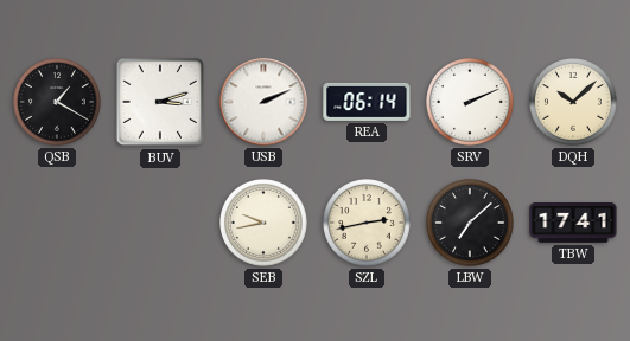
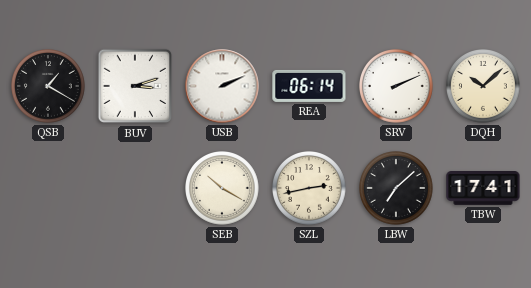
SEB: 9:43 -> 10:20
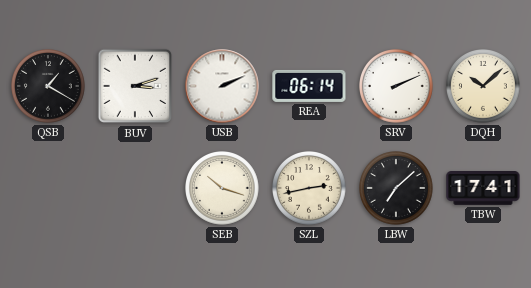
SEB: 10:20 -> 10:18
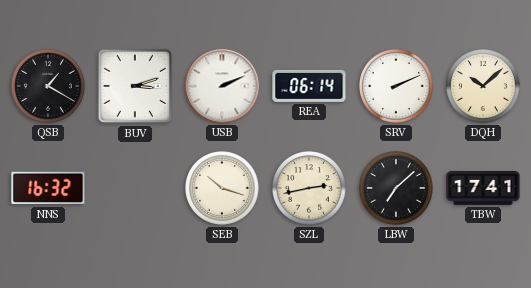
NNS: none -> 16:32
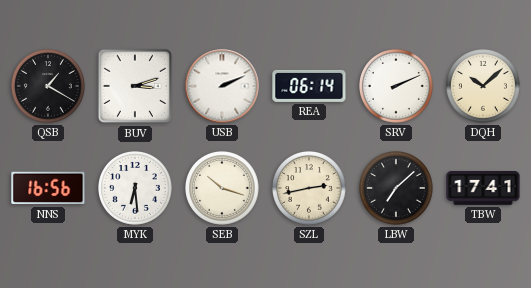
NNS: 16:32 -> 16:56
MYK: none -> 6:29
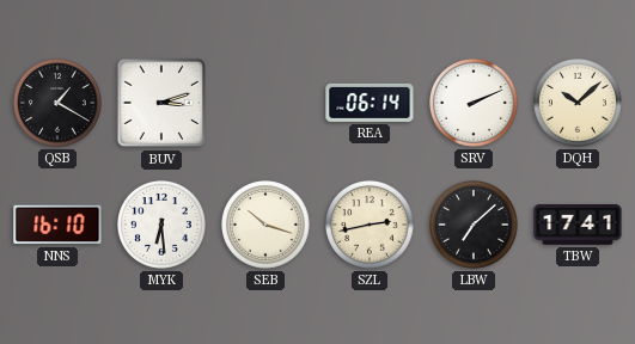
USB: 2:11 -> none
NNS: 16:56 -> 16:10
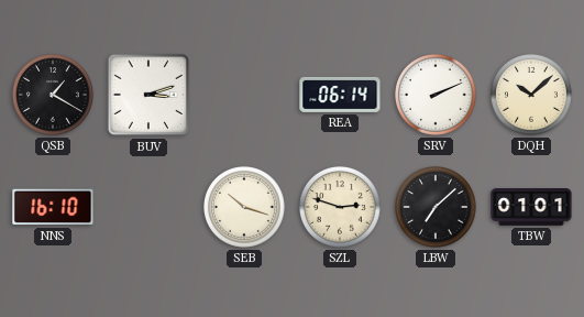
MYK: 6:29 -> none
SZL: 2:43 -> 2:48
TBW: 17:41 -> 01:01
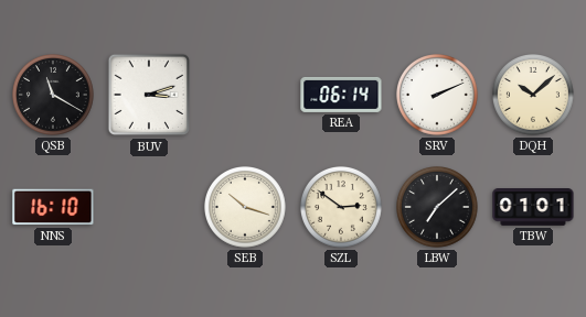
QSB: 1:20 -> 11:20
SZL: 2:48 -> 2:51
